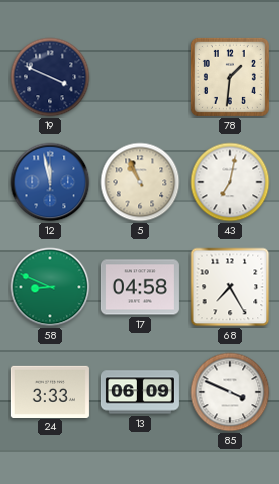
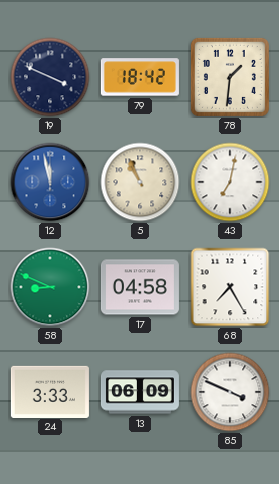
79: none -> 18:42
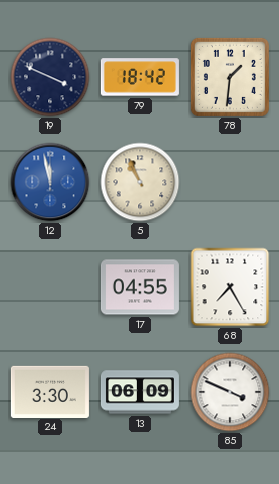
43: 7:02 -> none
58: 8:49 -> none
17: 04:58 -> 04:55
24: 3:33 -> 3:30
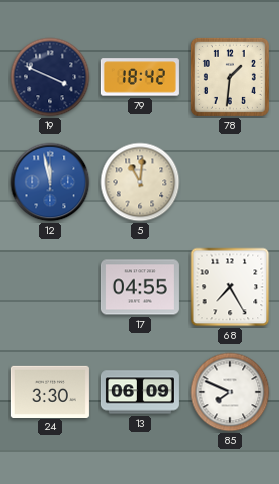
5: 10:56 -> 11:01
85: 3:49 -> 7:49
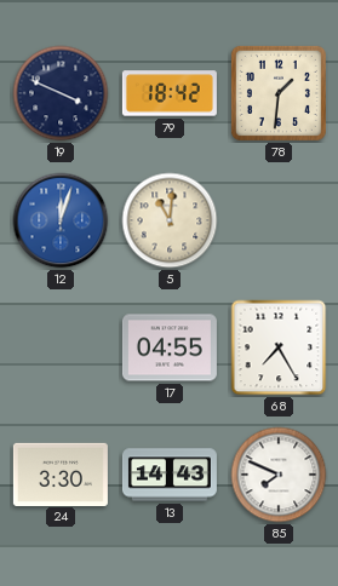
12: 11:58 -> 12:03
13: 06:09 -> 14:43
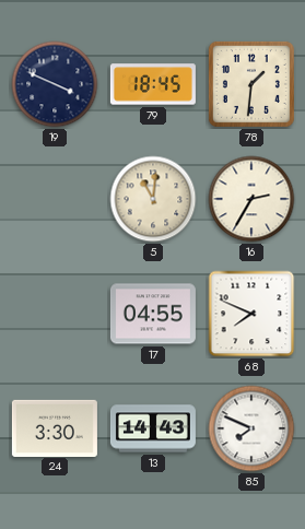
79: 18:42 -> 18:45
12: 12:03 -> none
16: none -> 2:35
68: 7:25 -> 7:49
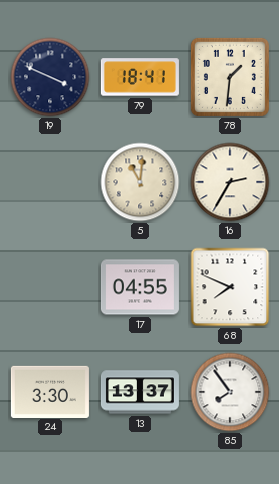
79: 18:45 -> 18:41
13: 14:43 -> 13:37
85: 7:49 -> 7:54
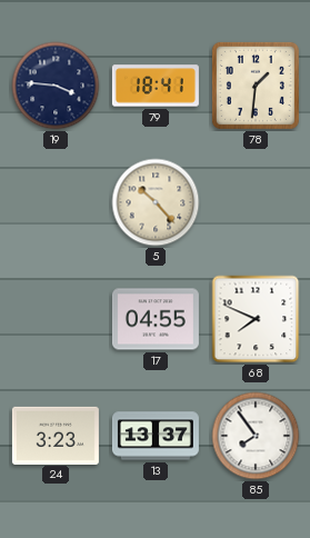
19: 3:49 -> 3:46
5: 11:01 -> 10:23
16: 2:35 -> none
24: 3:30 -> 3:23
